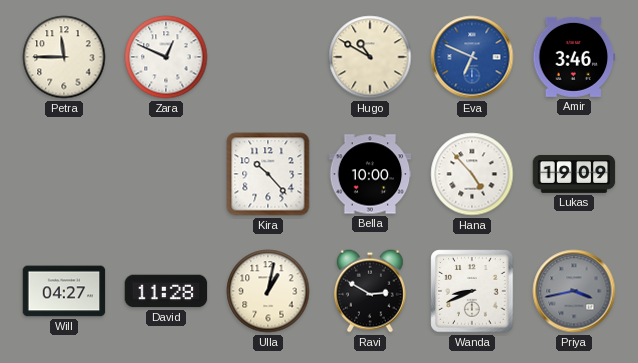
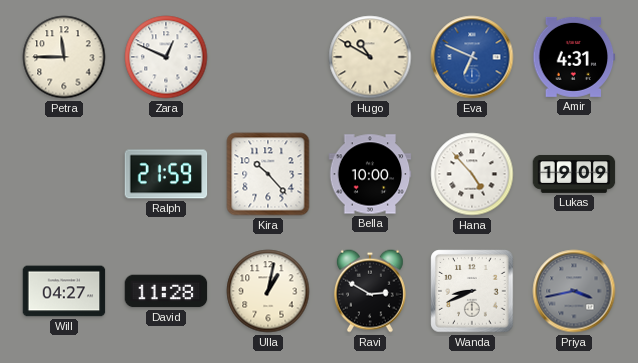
Amir: 3:46 -> 4:31
Ralph: none -> 21:59
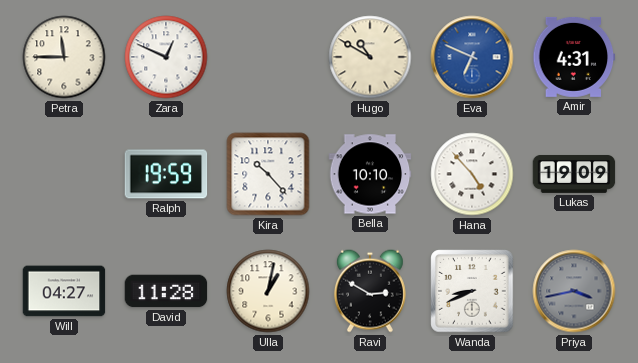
Ralph: 21:59 -> 19:59
Bella: 10:00 -> 10:10
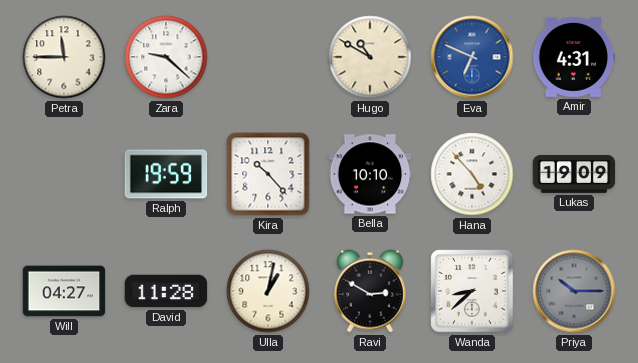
Zara: 12:49 -> 9:22
Wanda: 8:41 -> 8:38
Priya: 3:43 -> 10:15
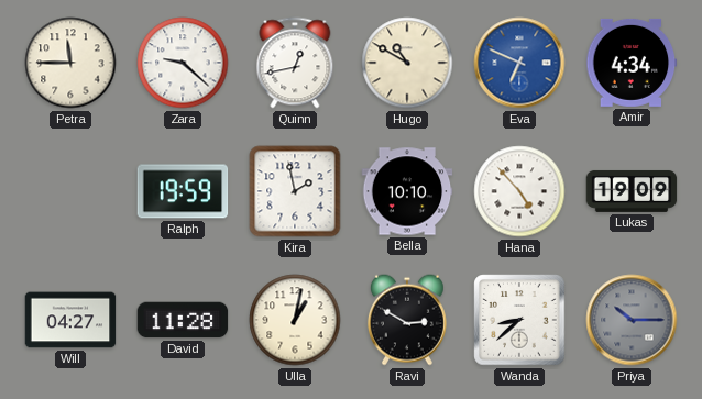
Quinn: none -> 12:43
Amir: 4:31 -> 4:34
Kira: 10:23 -> 1:58
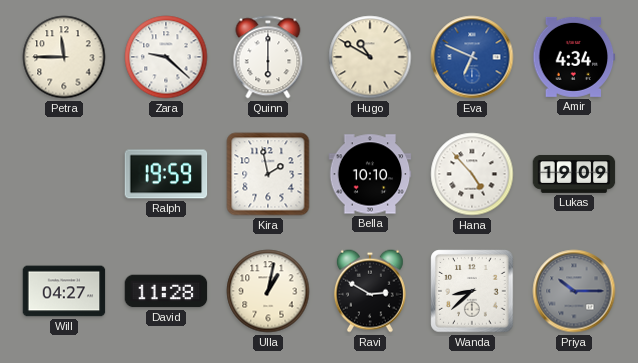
Quinn: 12:43 -> 6:00
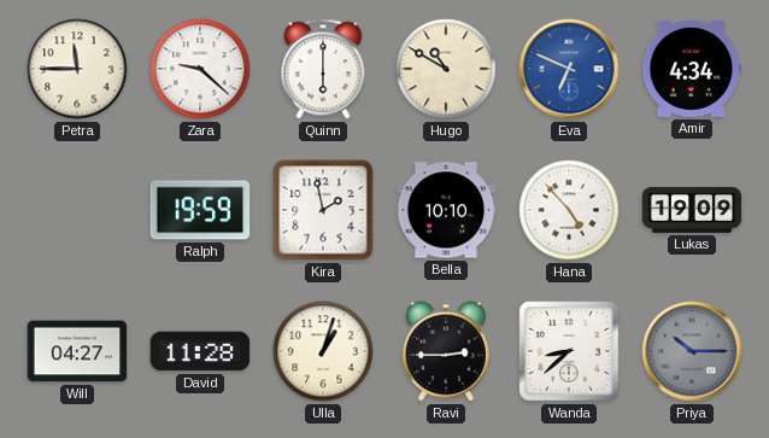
Ulla: 1:02 -> 1:03
Ravi: 2:50 -> 2:45
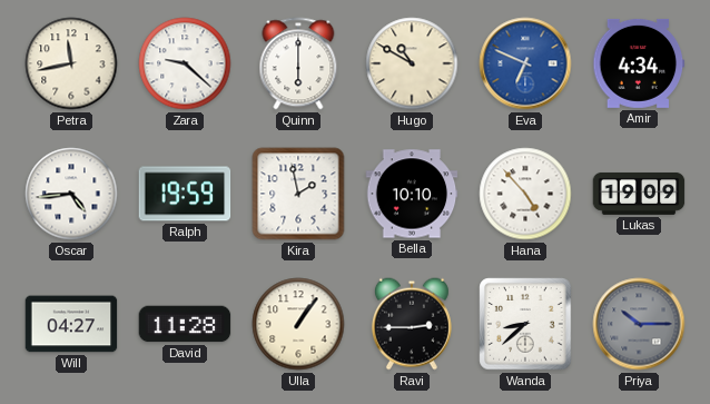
Petra: 11:45 -> 11:43
Oscar: none -> 4:44
Ulla: 1:03 -> 1:06
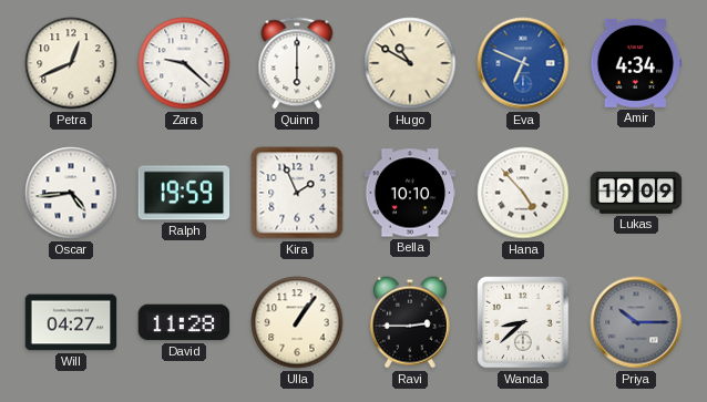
Petra: 11:43 -> 12:41
Kira: 1:58 -> 1:56
